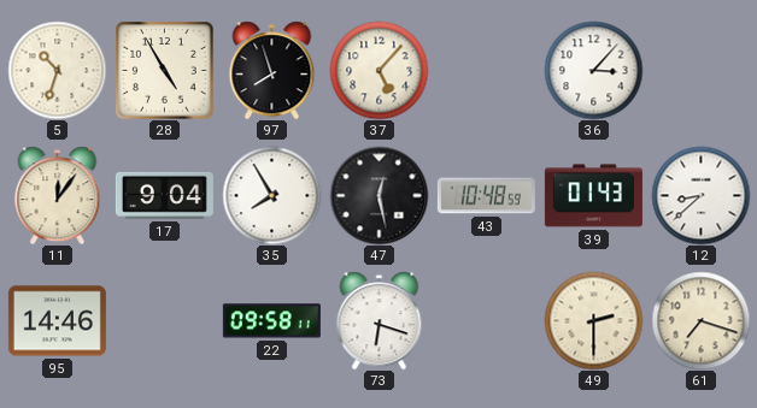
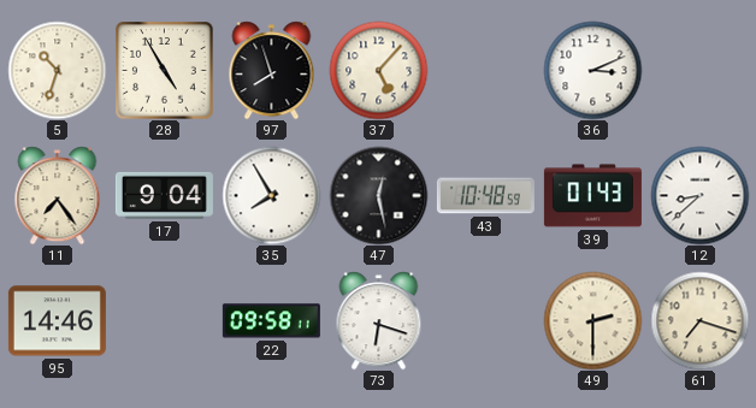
36: 3:07 -> 3:11
11: 12:06 -> 7:24
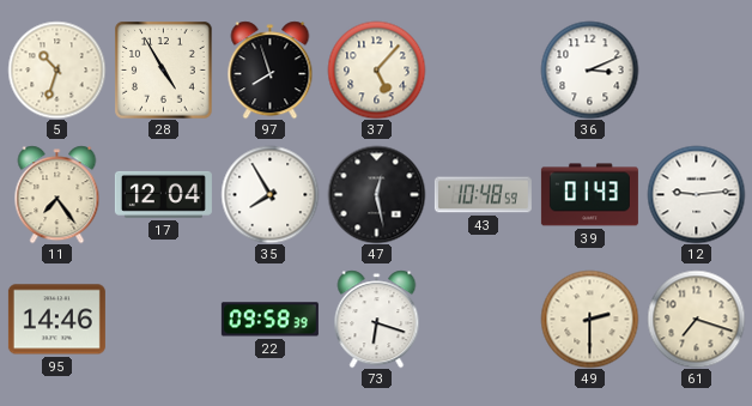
17: 9:04 -> 12:04
12: 8:38 -> 9:14
22: 09:58:11 -> 09:58:39
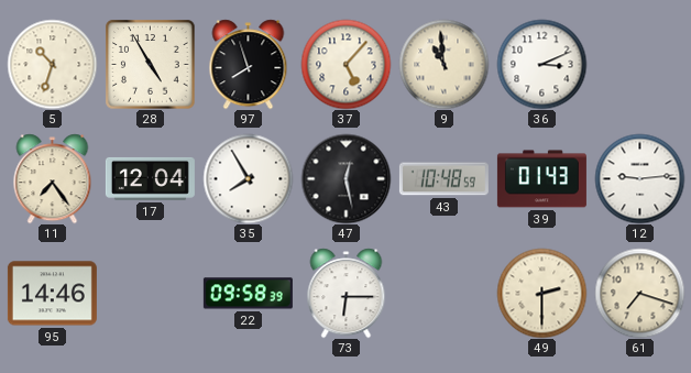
9: none -> 10:59
73: 6:18 -> 6:15
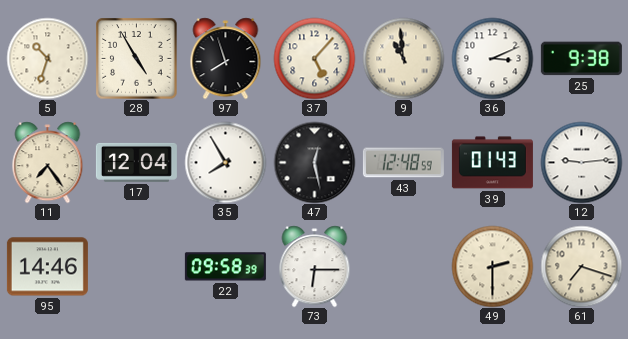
25: none -> 9:38
43: 10:48 -> 12:48
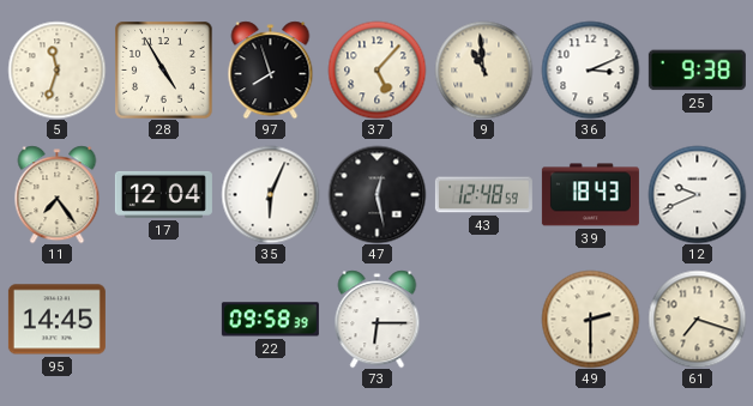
5: 10:33 -> 11:33
35: 7:55 -> 6:04
39: 01:43 -> 18:43
12: 9:14 -> 9:41
95: 14:46 -> 14:45
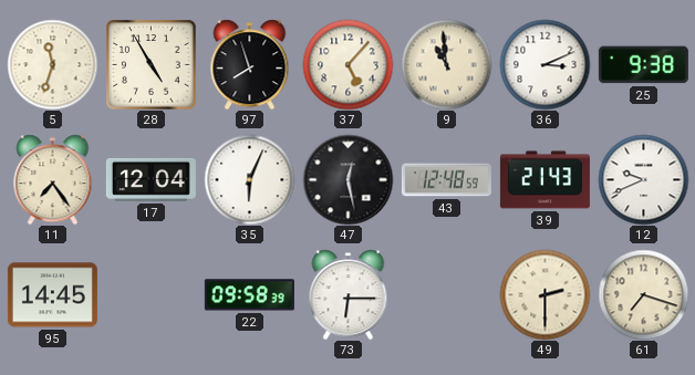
39: 18:43 -> 21:43
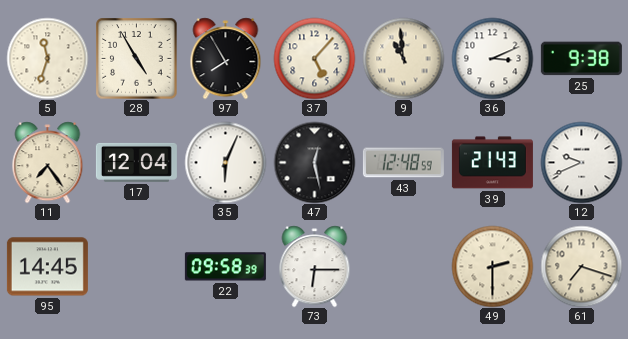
97: 7:57 -> 7:55
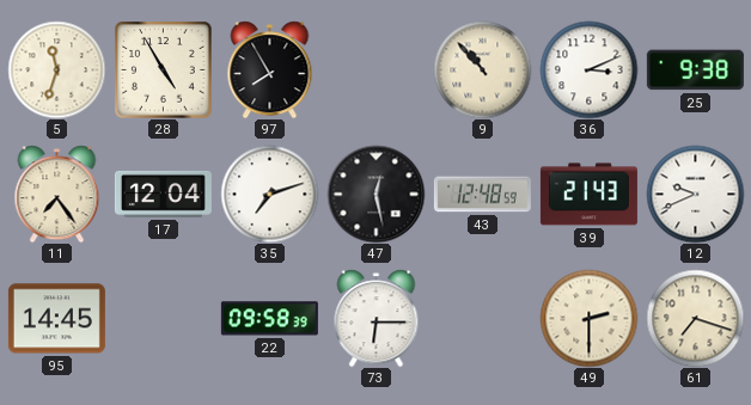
37: 5:07 -> none
9: 10:59 -> 10:53
35: 6:04 -> 7:12
